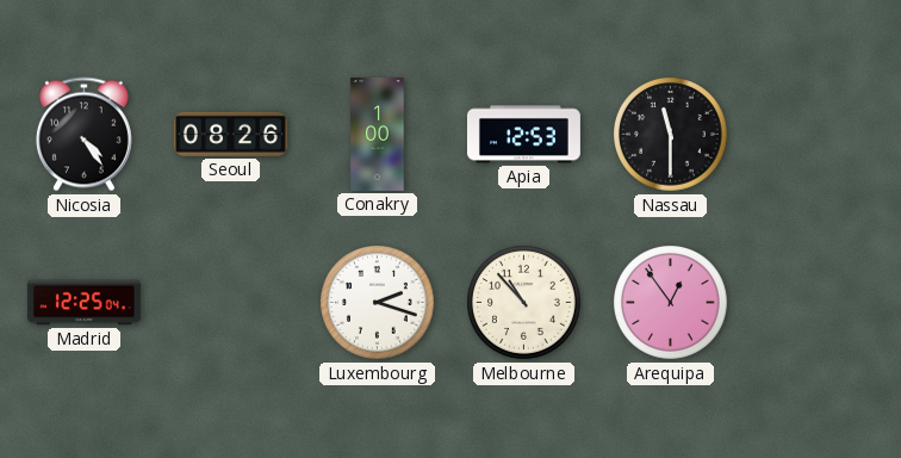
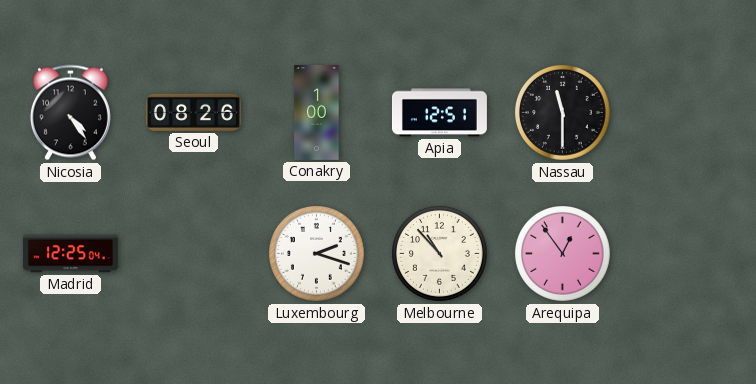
Apia: 12:53 -> 12:51
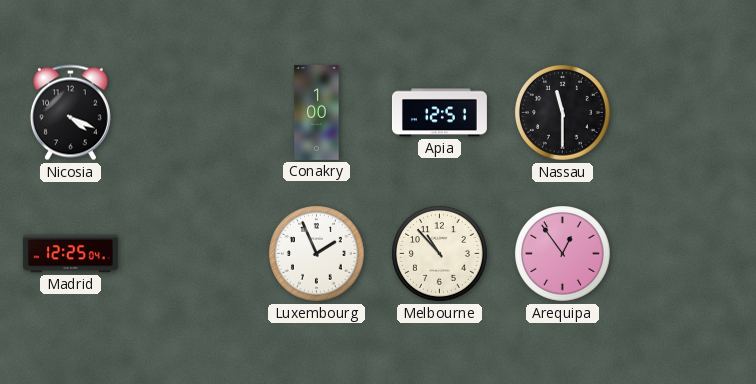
Nicosia: 4:24 -> 4:19
Seoul: 08:26 -> none
Luxembourg: 2:18 -> 1:56
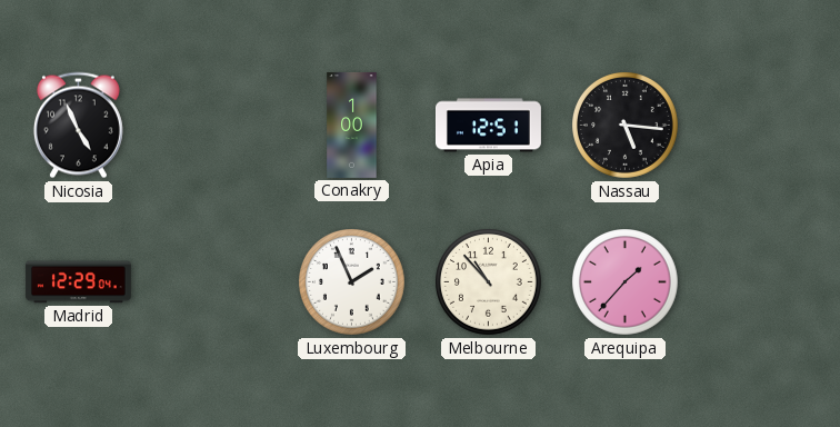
Nicosia: 4:19 -> 4:56
Nassau: 11:30 -> 5:16
Madrid: 12:25 -> 12:29
Arequipa: 12:54 -> 1:37
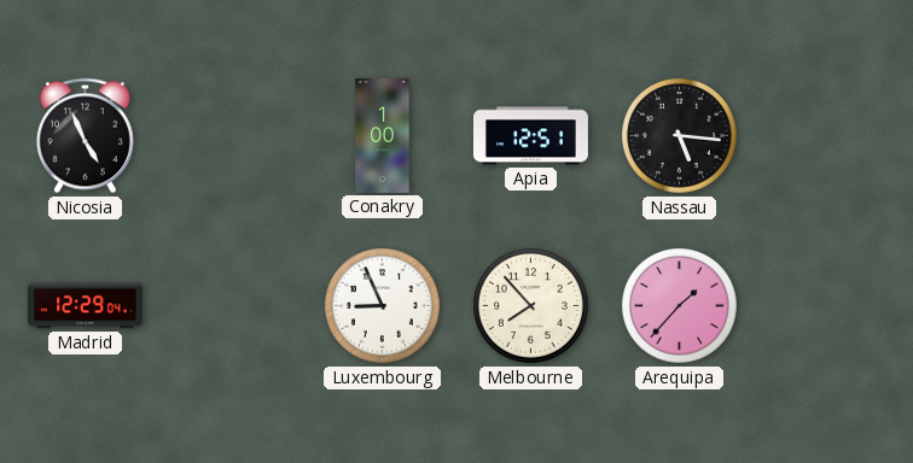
Luxembourg: 1:56 -> 8:56
Melbourne: 10:53 -> 7:53
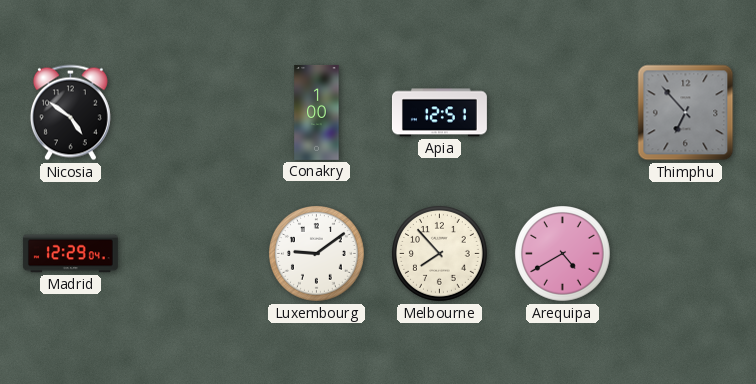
Nicosia: 4:56 -> 4:51
Nassau: 5:16 -> none
Thimphu: none -> 6:53
Luxembourg: 8:56 -> 9:09
Arequipa: 1:37 -> 4:40
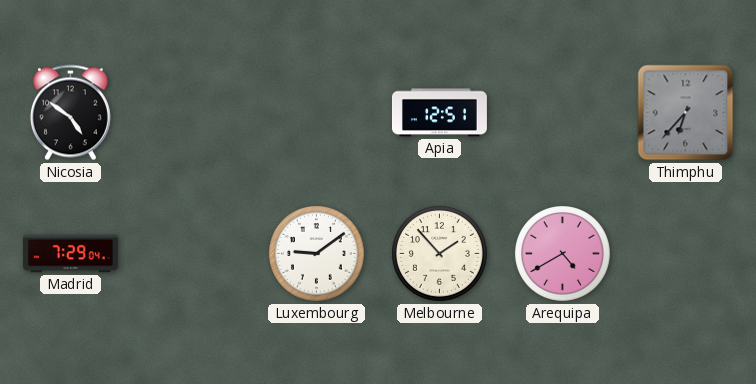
Conakry: 1:00 -> none
Thimphu: 6:53 -> 6:37
Madrid: 12:29 -> 7:29
Melbourne: 7:53 -> 1:53
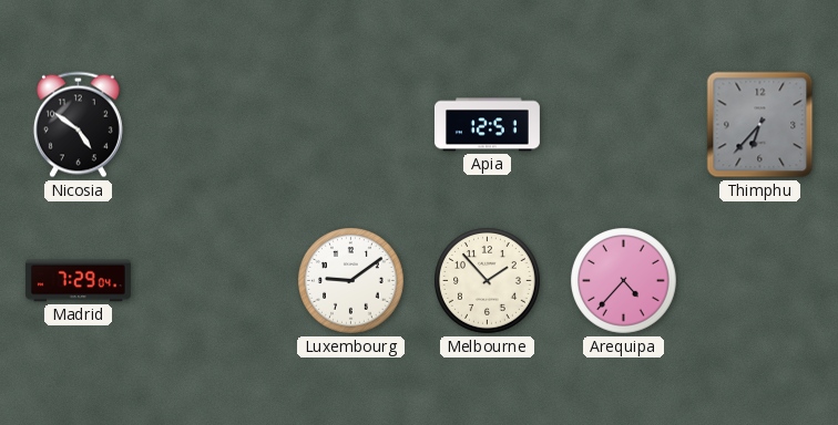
Arequipa: 4:40 -> 4:37
